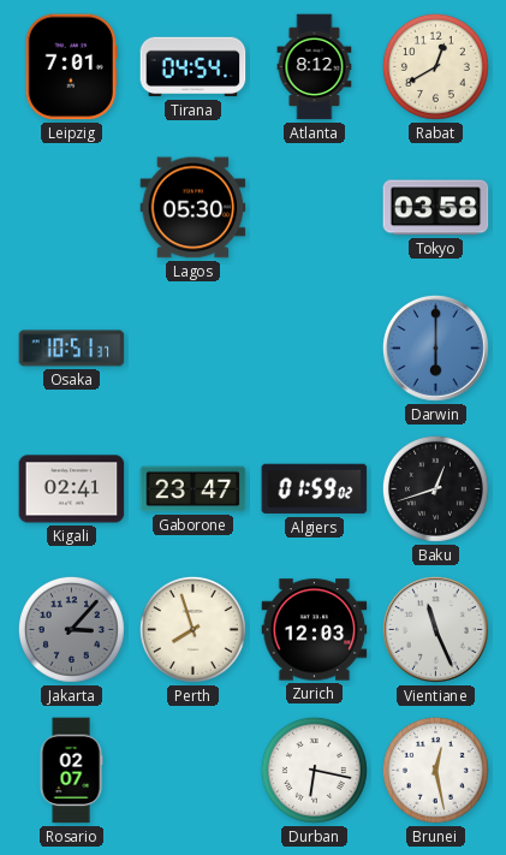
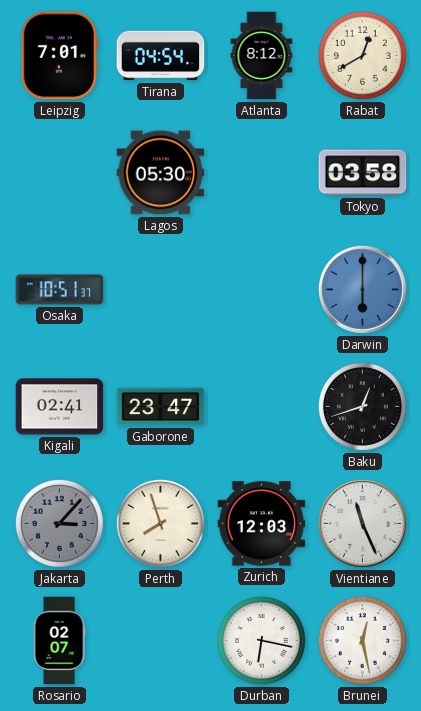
Algiers: 01:59 -> none
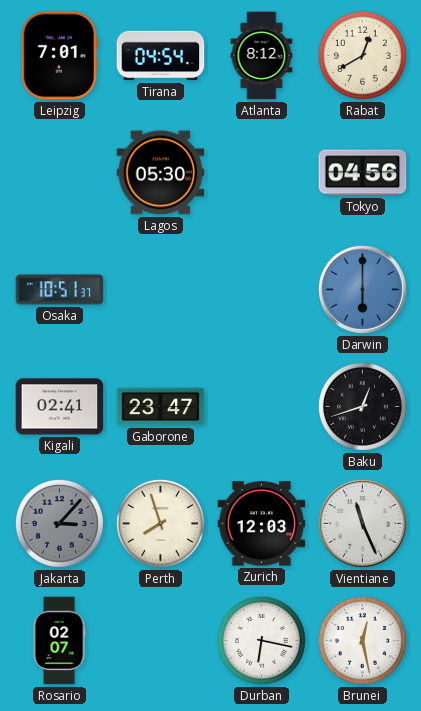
Tokyo: 03:58 -> 04:56
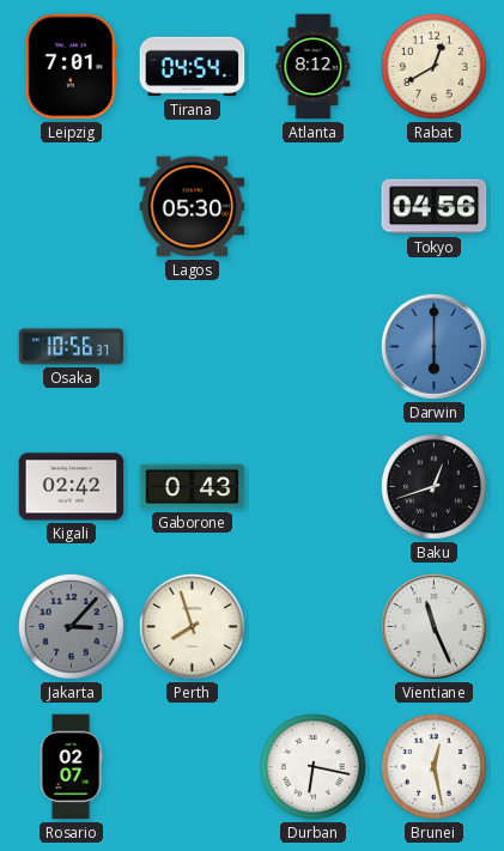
Osaka: 10:51 -> 10:56
Kigali: 02:41 -> 02:42
Gaborone: 23:47 -> 0:43
Zurich: 12:03 -> none
